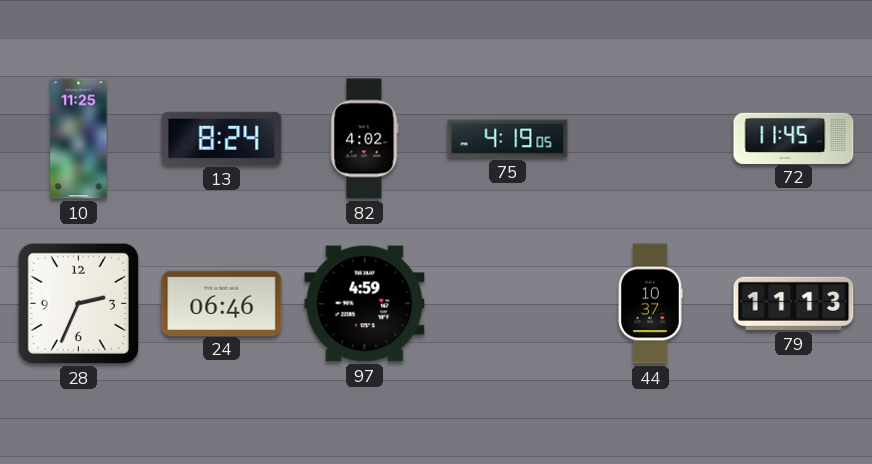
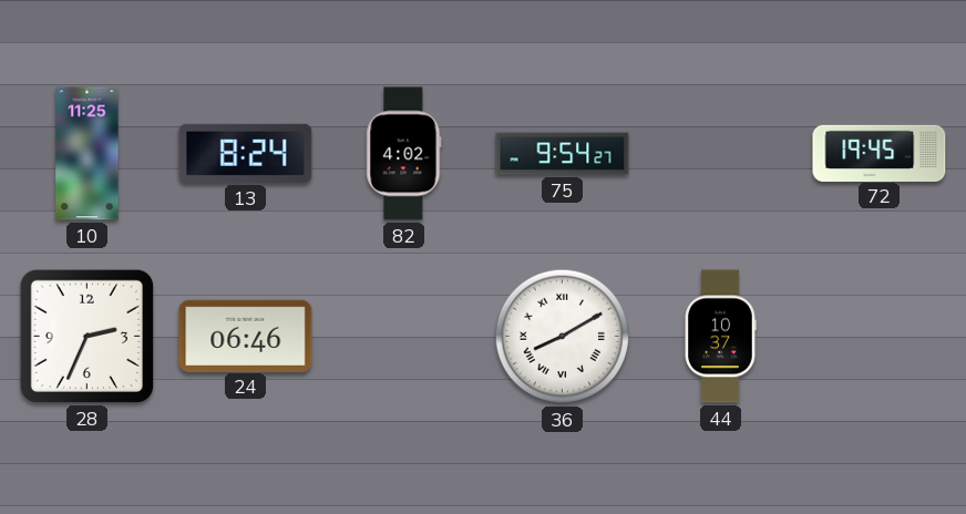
75: 4:19 -> 9:54
72: 11:45 -> 19:45
97: 4:59 -> none
36: none -> 8:10
79: 11:13 -> none
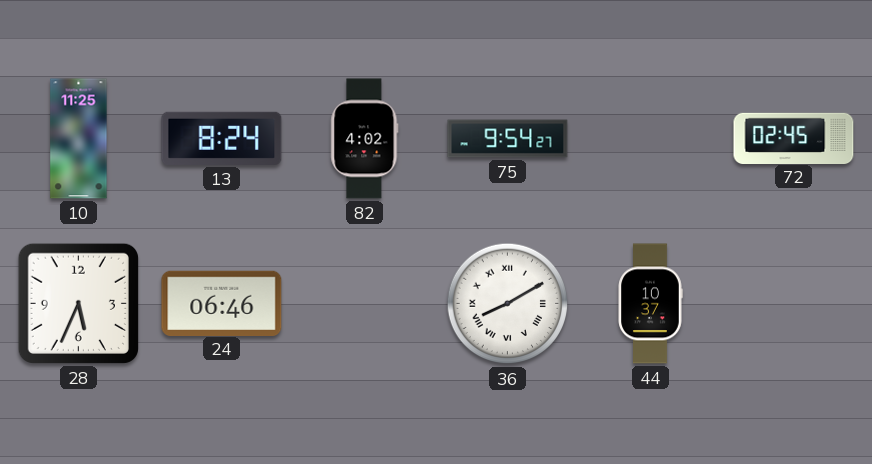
72: 19:45 -> 02:45
28: 2:34 -> 5:34
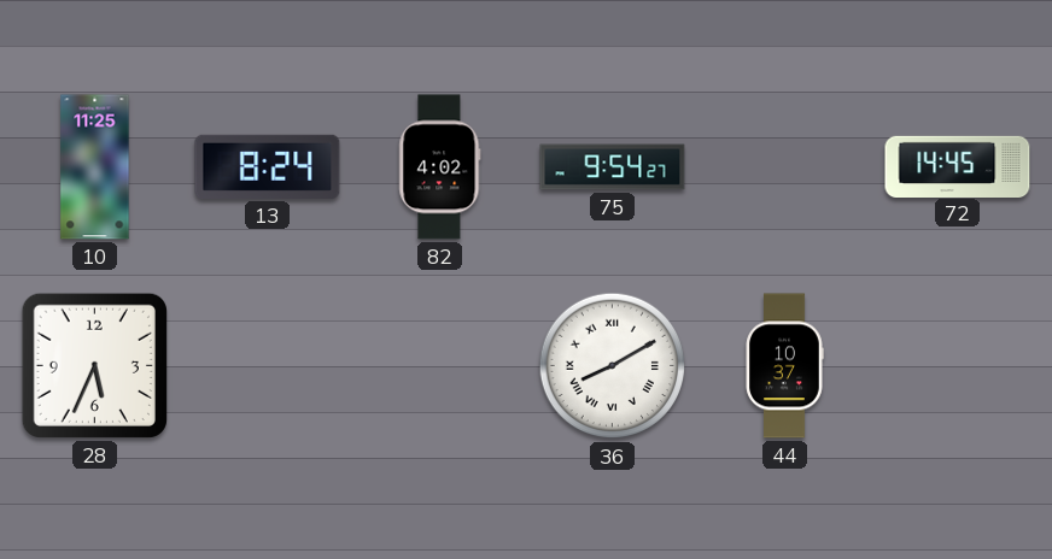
72: 02:45 -> 14:45
24: 06:46 -> none
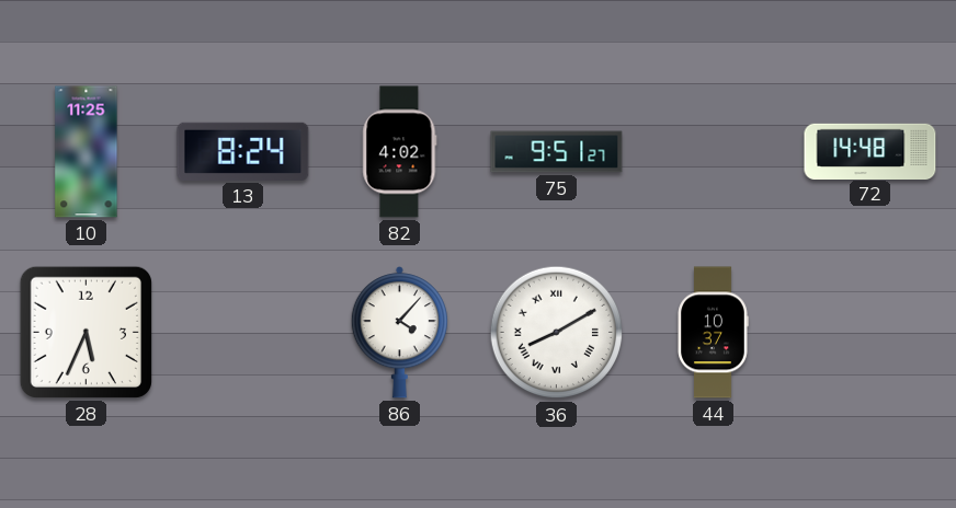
75: 9:54 -> 9:51
72: 14:45 -> 14:48
86: none -> 4:07
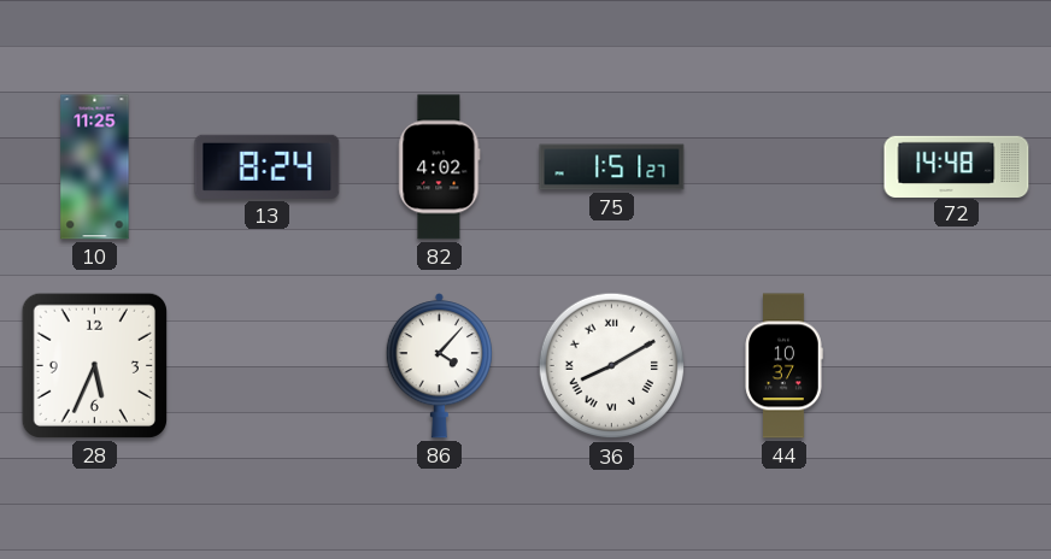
75: 9:51 -> 1:51
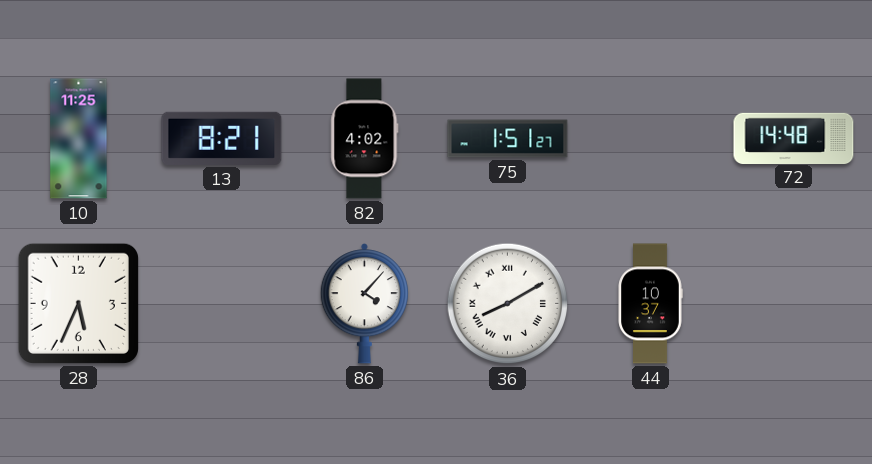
13: 8:24 -> 8:21
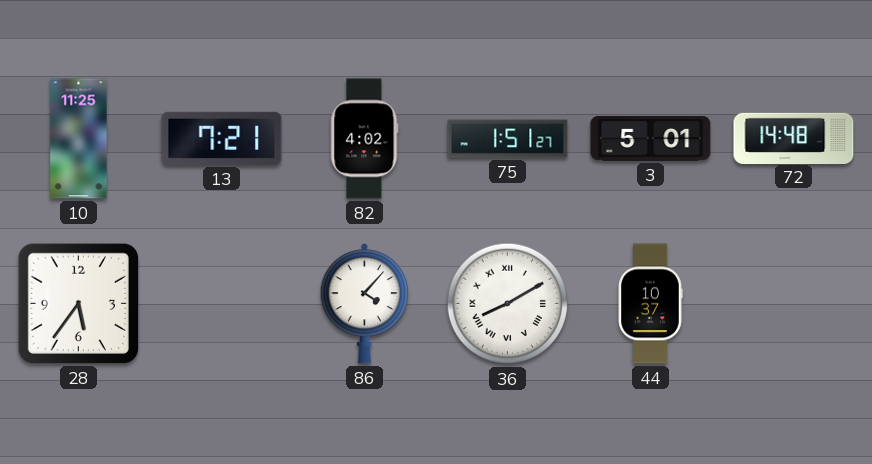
13: 8:21 -> 7:21
3: none -> 5:01
28: 5:34 -> 5:36
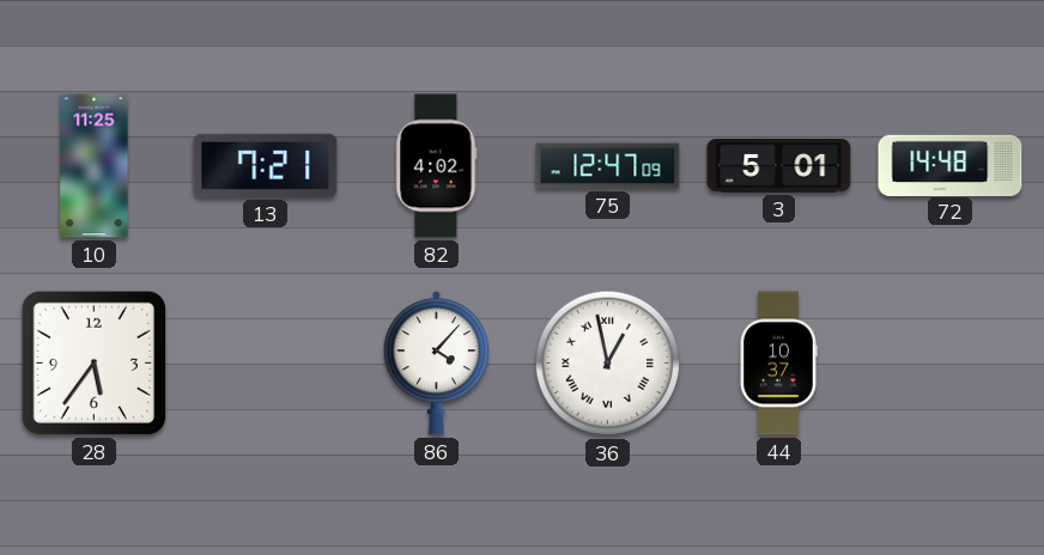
75: 1:51 -> 12:47
36: 8:10 -> 12:58
